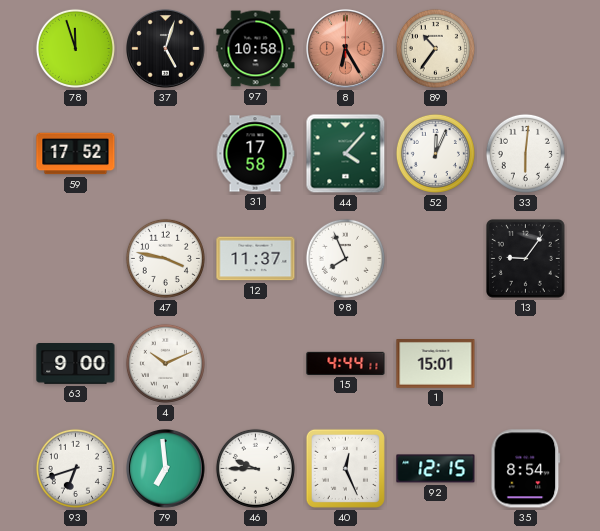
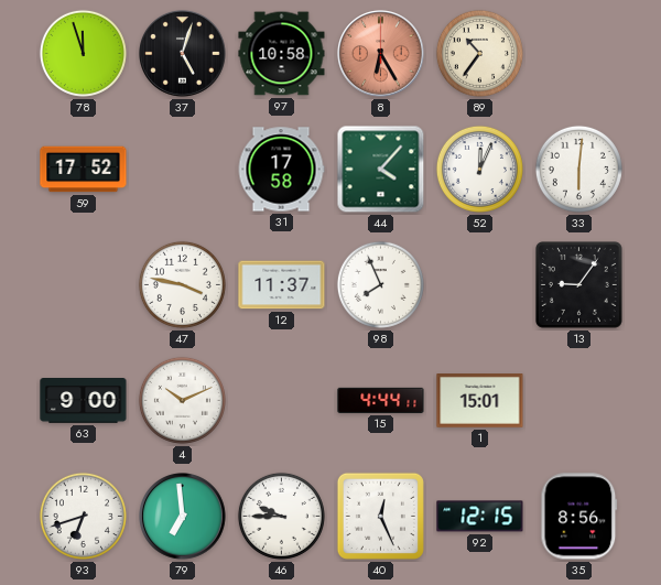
35: 8:54 -> 8:56
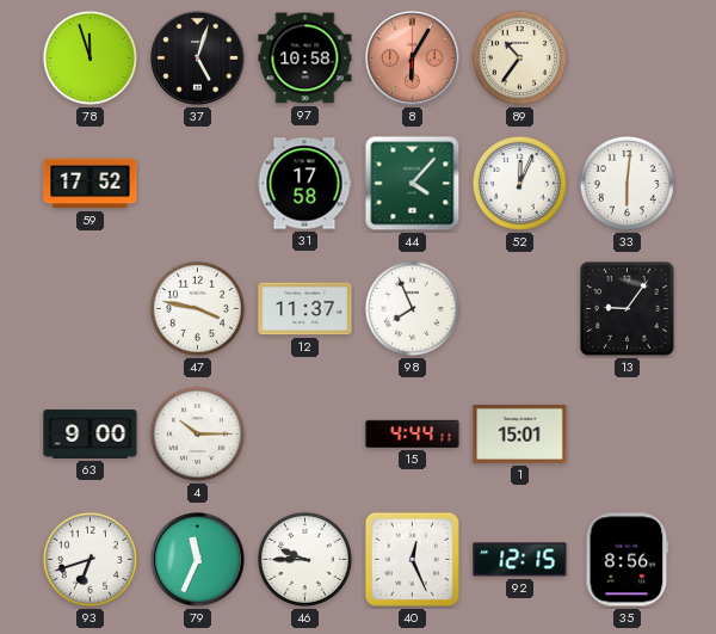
8: 6:25 -> 6:05
4: 10:11 -> 10:15
79: 6:59 -> 11:34
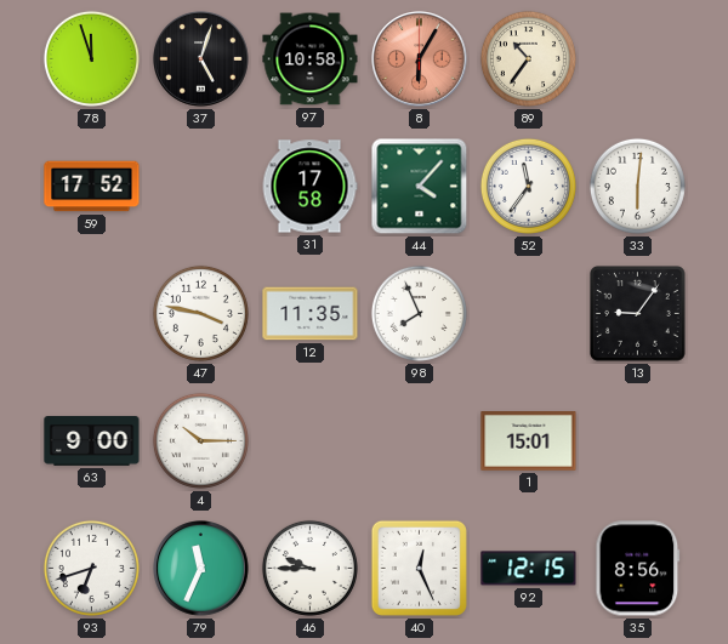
52: 12:04 -> 11:36
12: 11:37 -> 11:35
15: 4:44 -> none
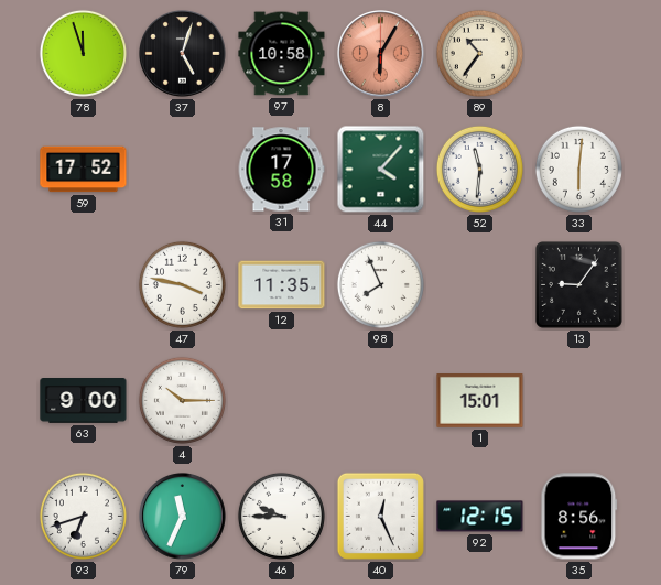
52: 11:36 -> 11:31
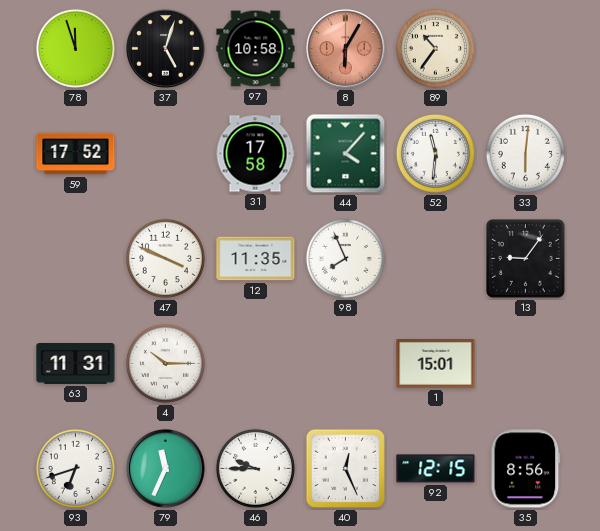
47: 3:47 -> 3:49
63: 9:00 -> 11:31
